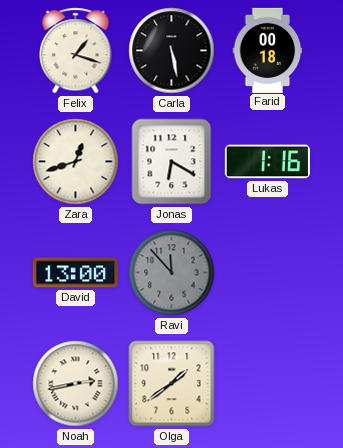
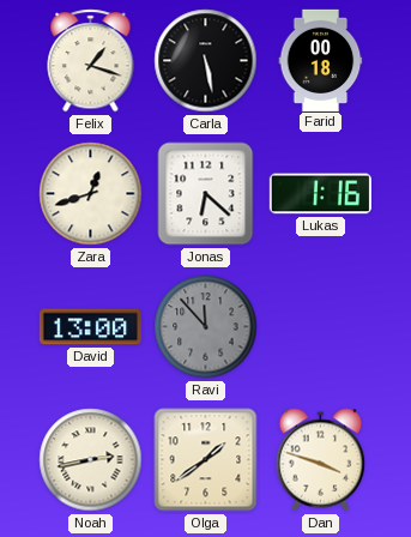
Jonas: 6:20 -> 6:22
Dan: none -> 3:48
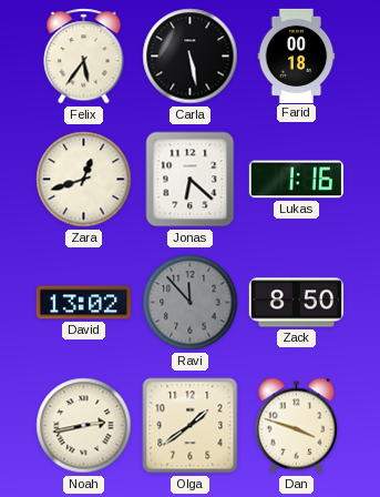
Felix: 1:18 -> 5:36
David: 13:00 -> 13:02
Zack: none -> 8:50
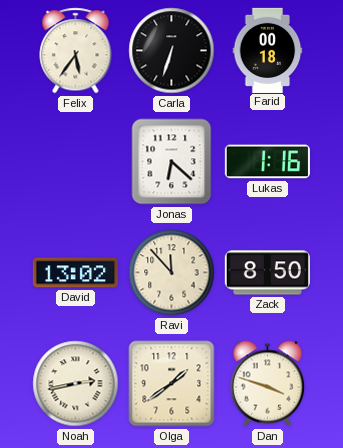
Carla: 5:28 -> 6:33
Zara: 12:42 -> none
Ravi dial: grey -> cream
